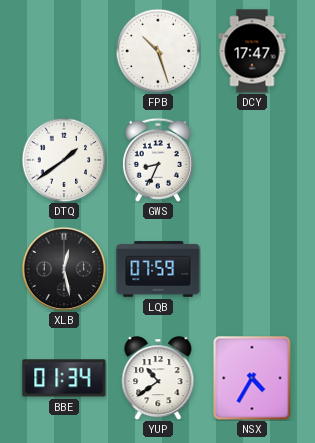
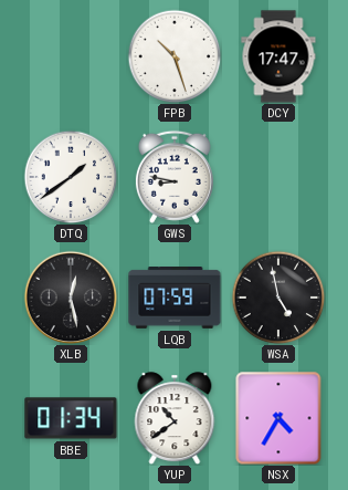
GWS: 8:34 -> 8:47
WSA: none -> 4:58
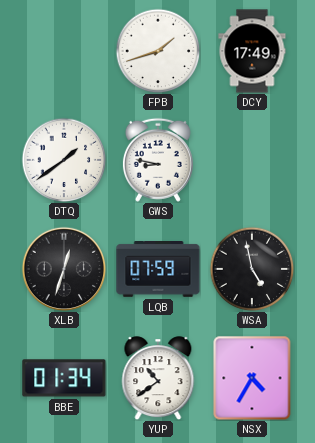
FPB: 10:27 -> 1:42
DCY: 17:47 -> 17:49
XLB: 12:28 -> 12:33
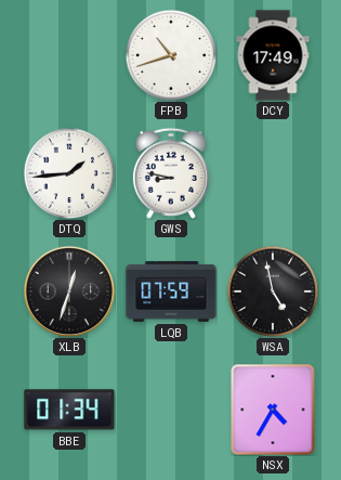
FPB: 1:42 -> 10:42
DTQ: 1:39 -> 1:44
YUP: 10:39 -> none
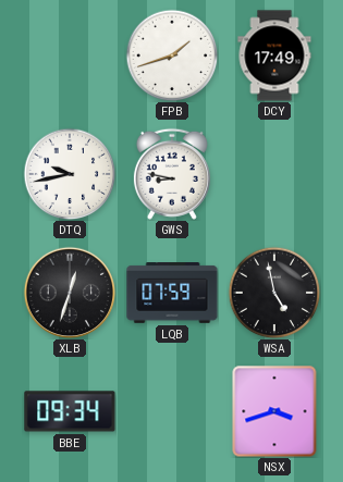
FPB: 10:42 -> 1:42
DTQ: 1:44 -> 9:43
BBE: 01:34 -> 09:34
NSX: 4:35 -> 3:42
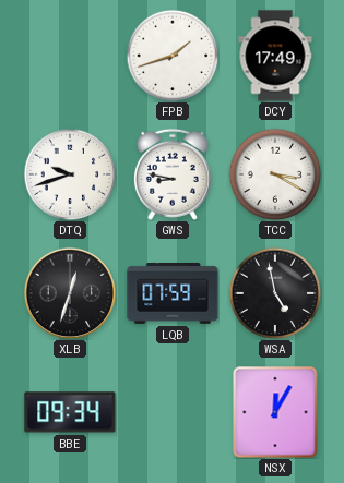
DTQ: 9:43 -> 9:42
TCC: none -> 3:20
NSX: 3:42 -> 12:05
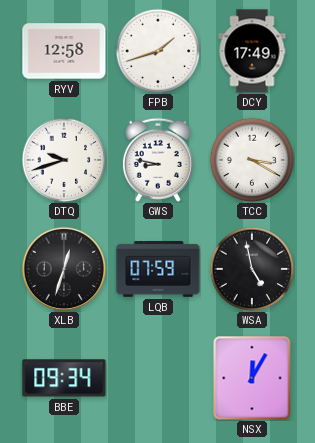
RYV: none -> 12:58
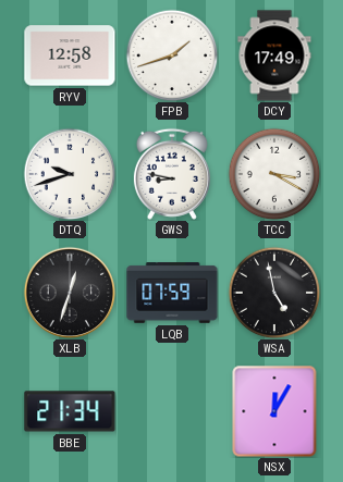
BBE: 09:34 -> 21:34
